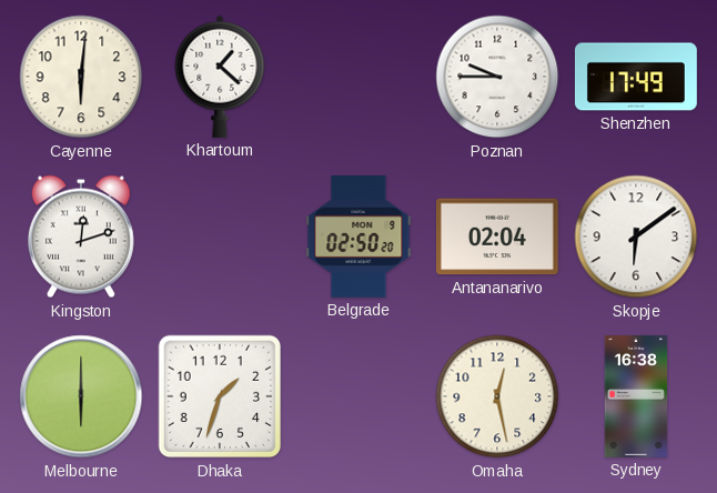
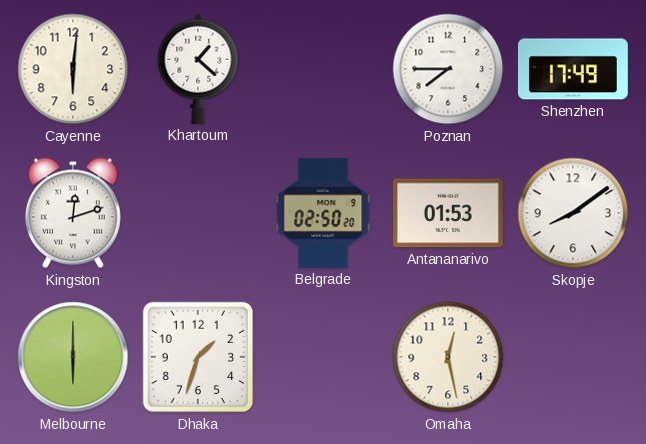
Poznan: 9:45 -> 7:45
Antananarivo: 02:04 -> 01:53
Skopje: 6:09 -> 8:09
Sydney: 16:38 -> none
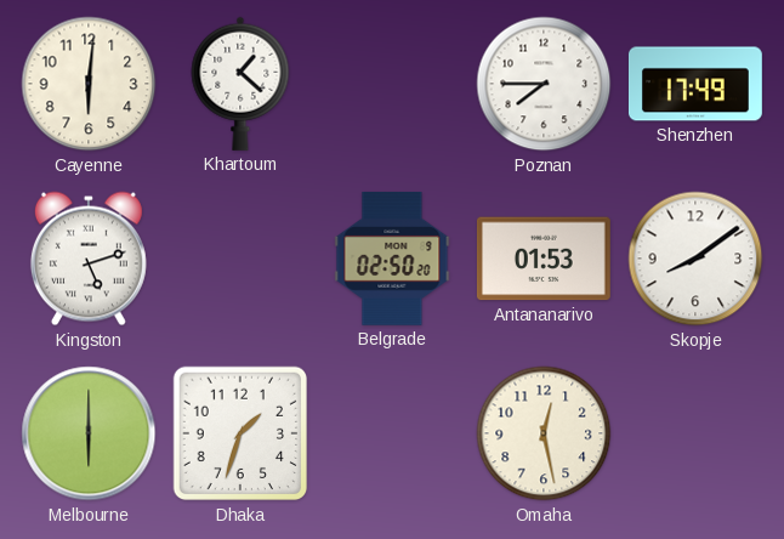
Kingston: 12:12 -> 5:12
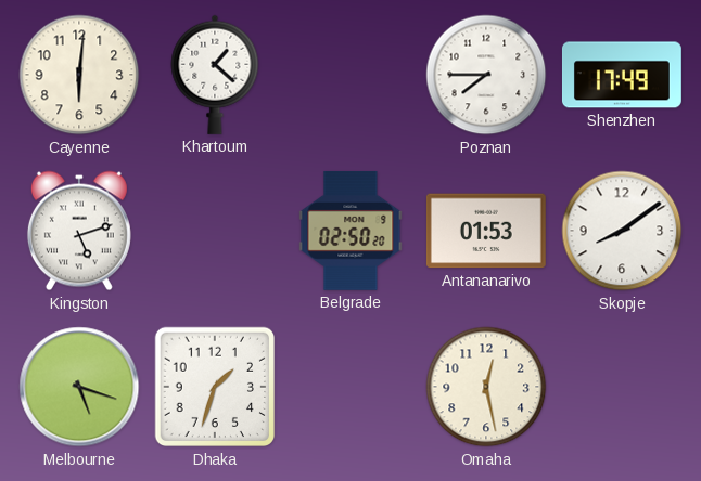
Melbourne: 6:00 -> 5:18
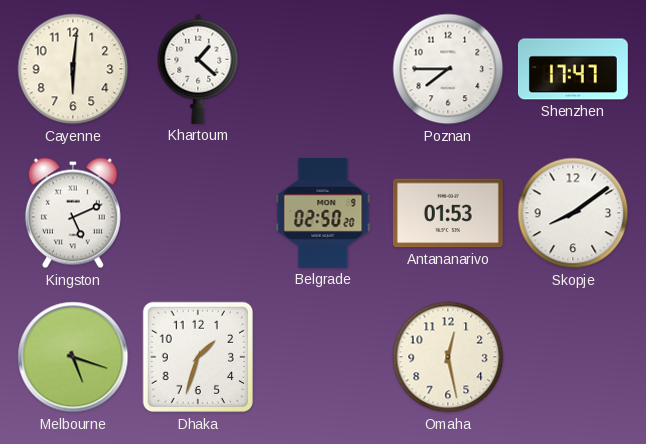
Shenzhen: 17:49 -> 17:47
Kingston: 5:12 -> 5:11
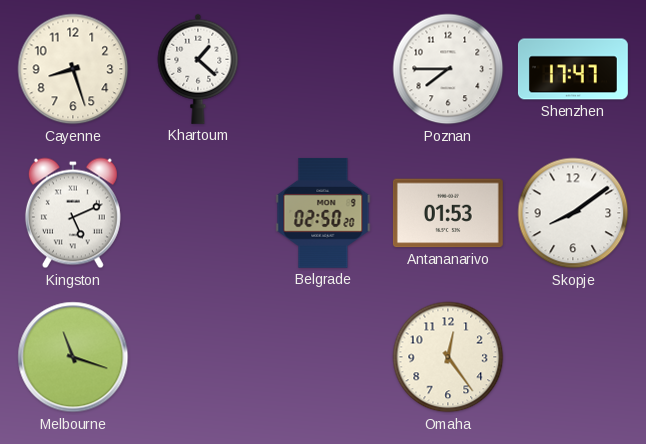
Cayenne: 6:01 -> 8:27
Melbourne: 5:18 -> 11:18
Dhaka: 1:33 -> none
Omaha: 12:28 -> 12:24
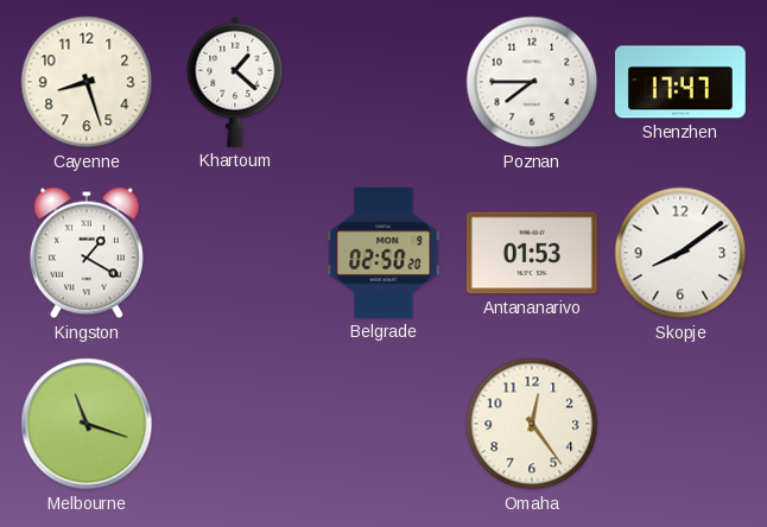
Kingston: 5:11 -> 1:20
